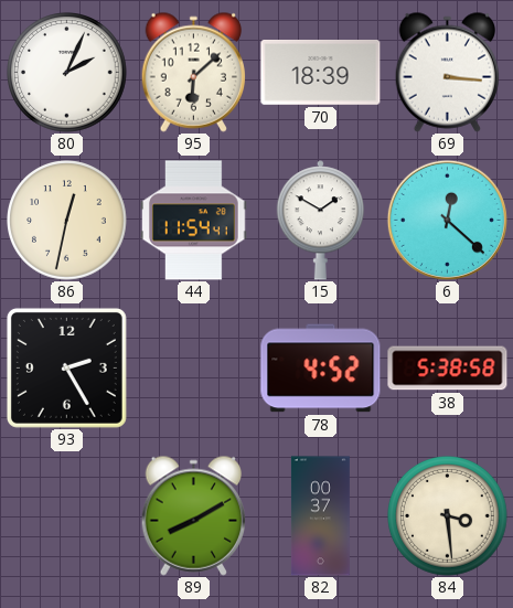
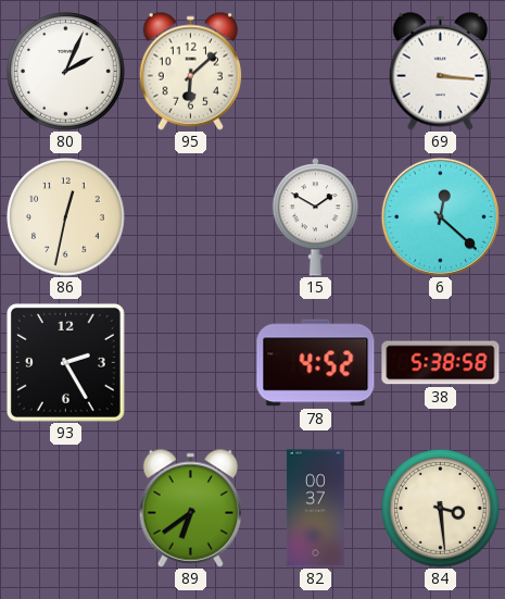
70: 18:39 -> none
44: 11:54 -> none
89: 8:10 -> 6:39
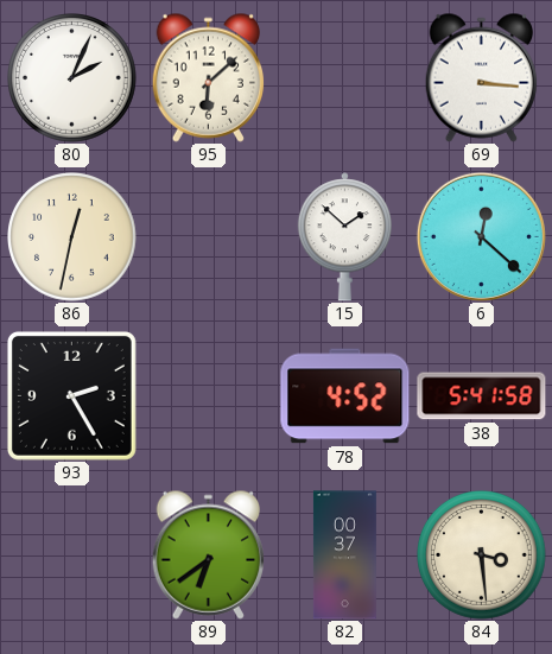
15: 1:50 -> 1:52
38: 5:38 -> 5:41
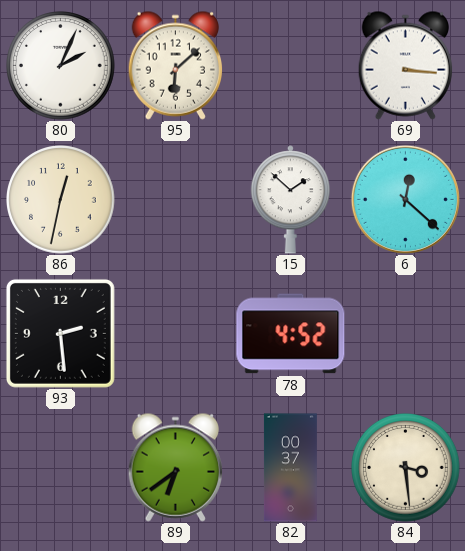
93: 2:25 -> 2:29
38: 5:41 -> none
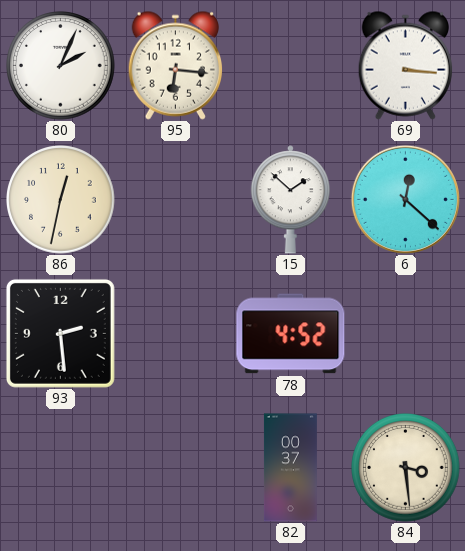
95: 6:08 -> 6:16
89: 6:39 -> none
